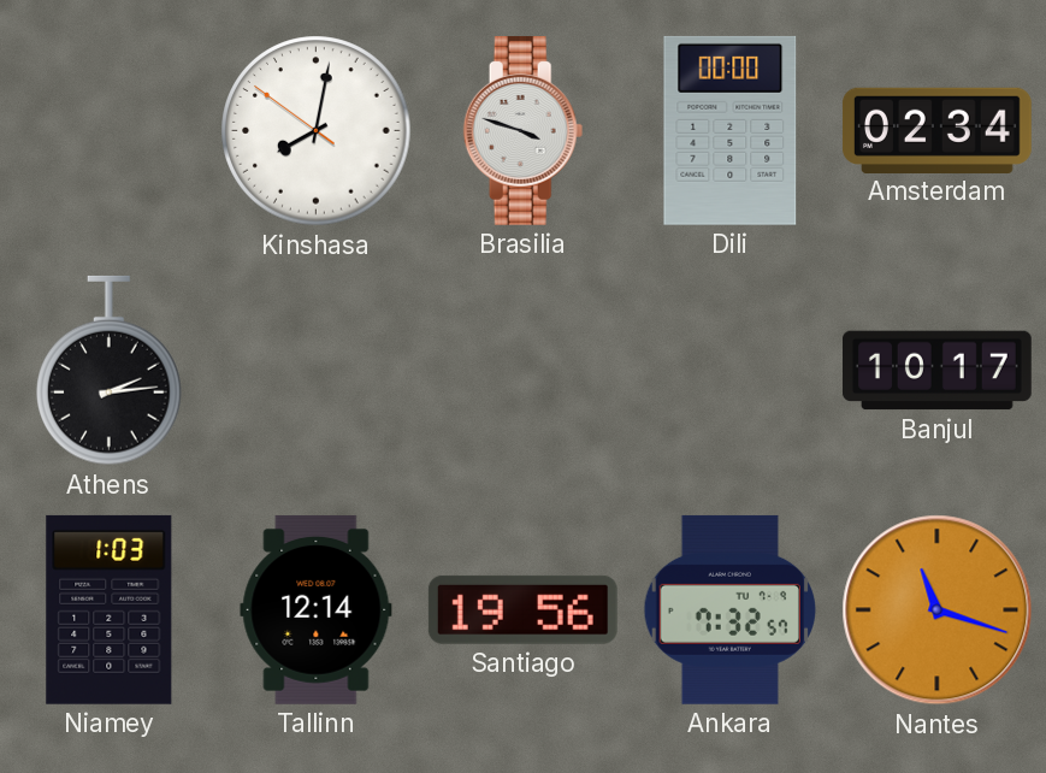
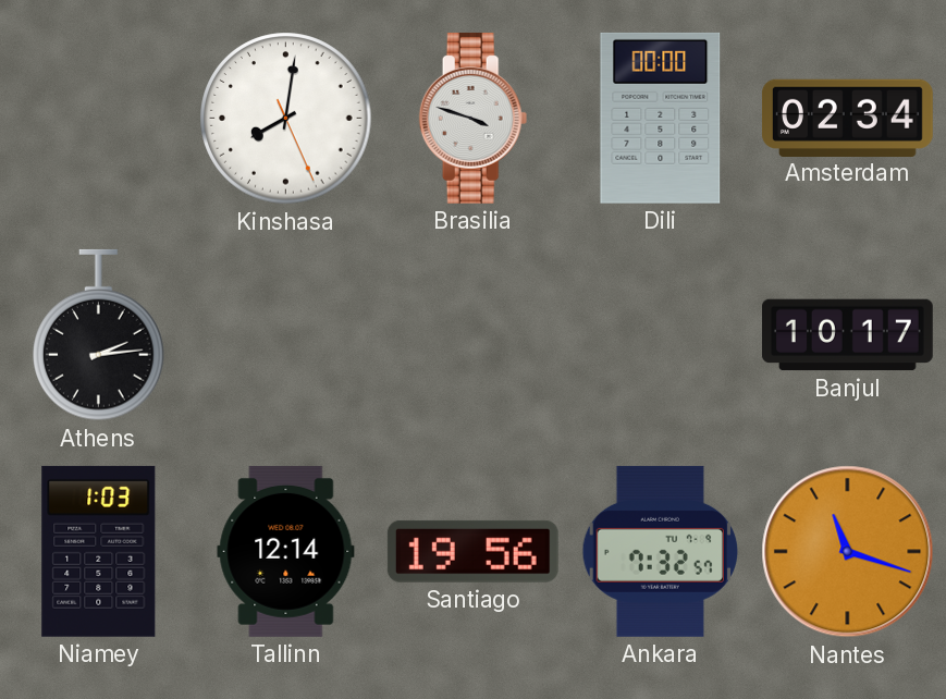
Kinshasa: 8:01:51 -> 8:01:26
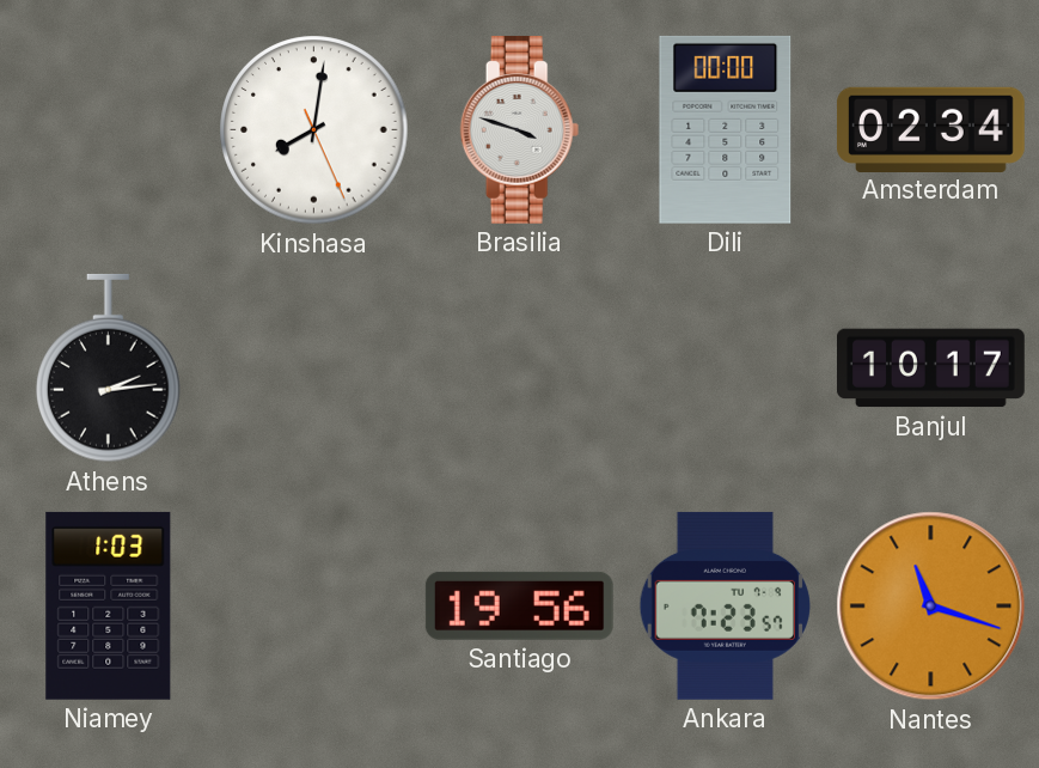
Tallinn: 12:14 -> none
Ankara: 7:32 -> 7:23
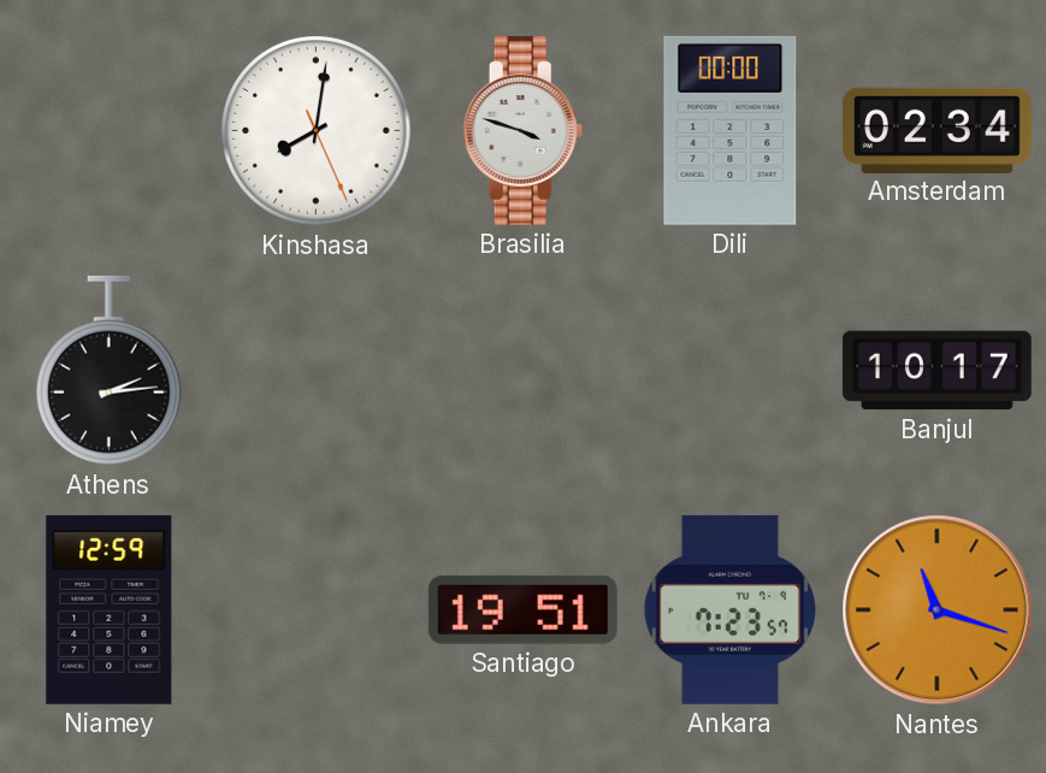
Niamey: 1:03 -> 12:59
Santiago: 19:56 -> 19:51
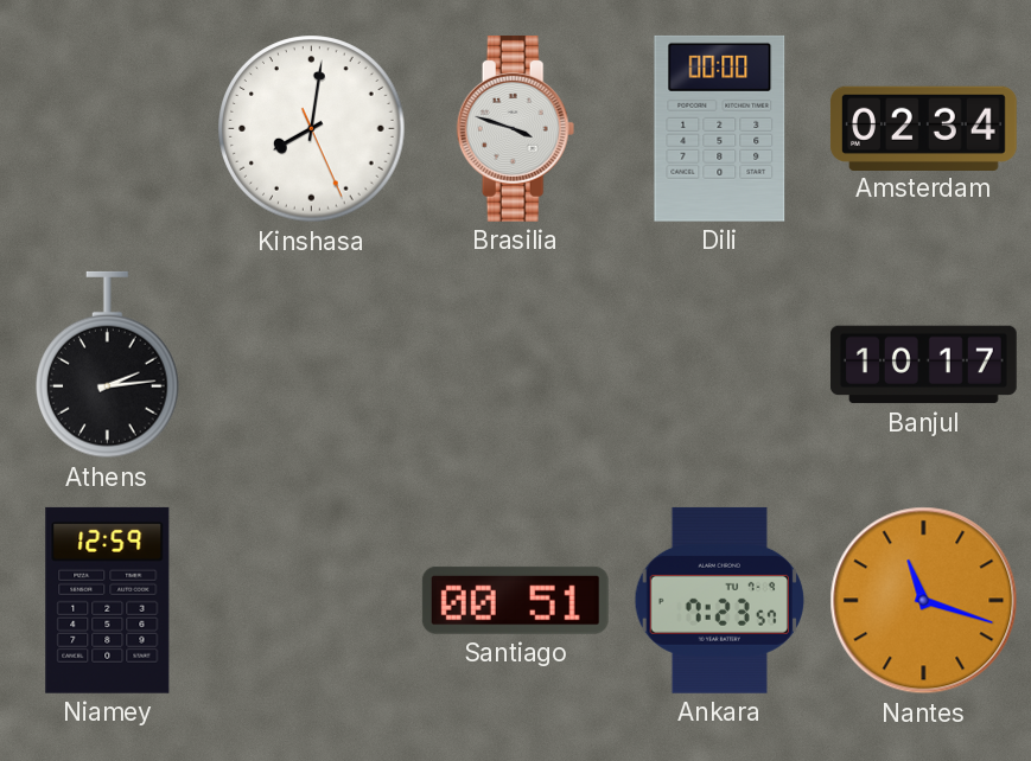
Santiago: 19:51 -> 00:51
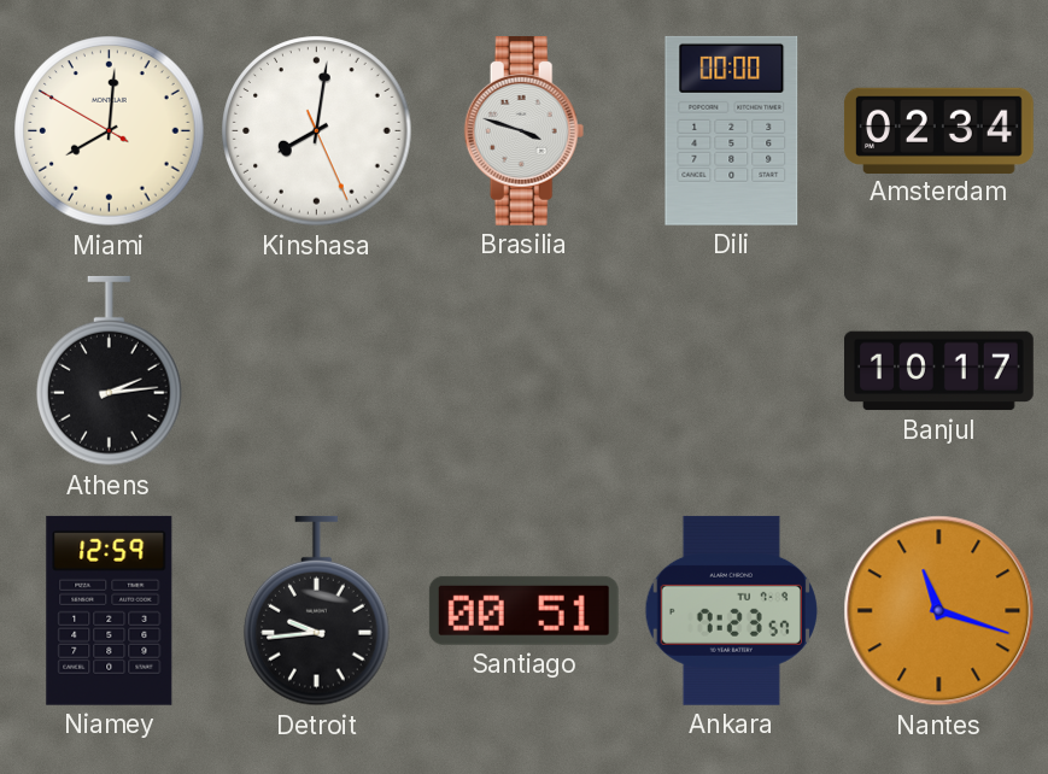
Miami: none -> 8:00
Detroit: none -> 9:44
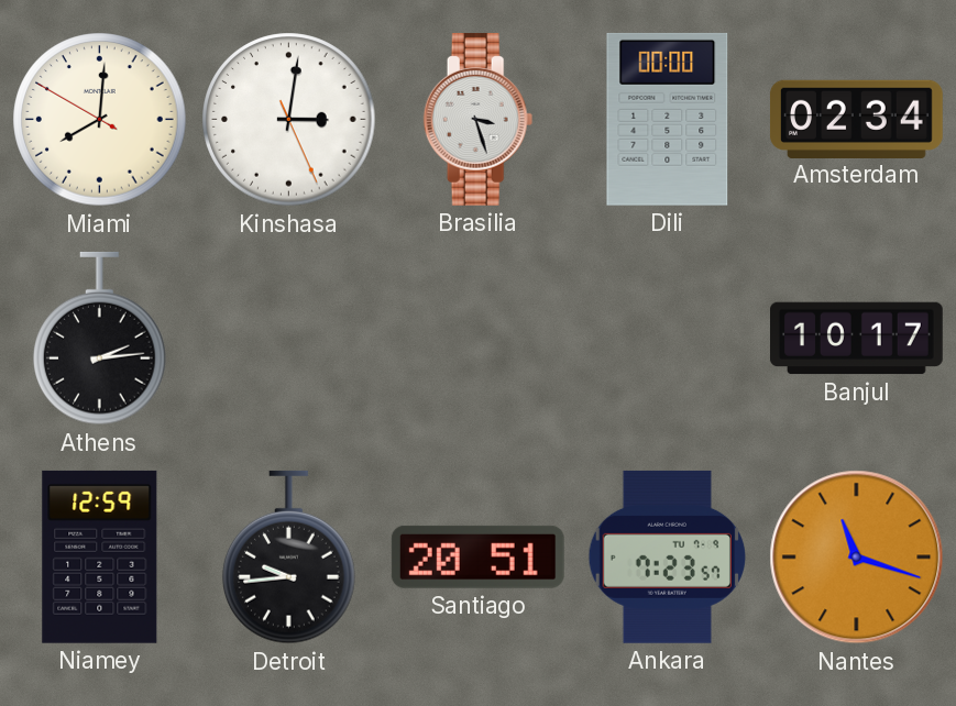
Kinshasa: 8:01 -> 3:01
Brasilia: 3:48 -> 3:27
Santiago: 00:51 -> 20:51
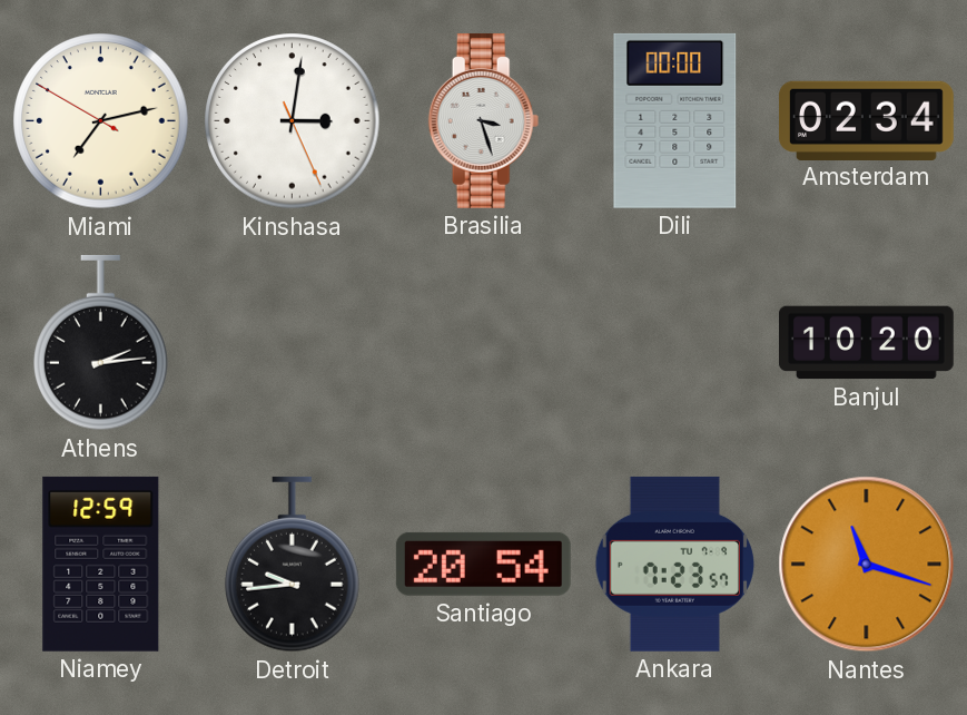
Miami: 8:00 -> 7:12
Banjul: 10:17 -> 10:20
Santiago: 20:51 -> 20:54
